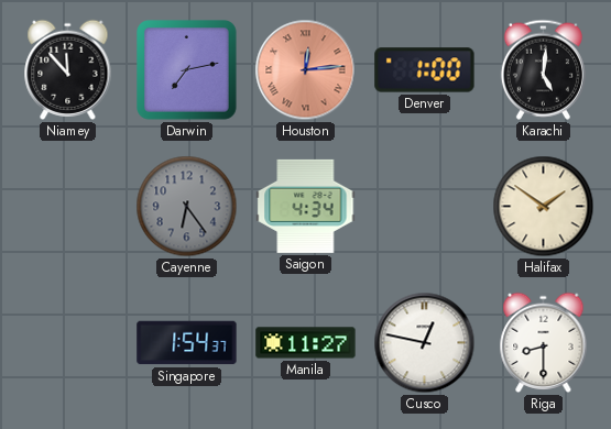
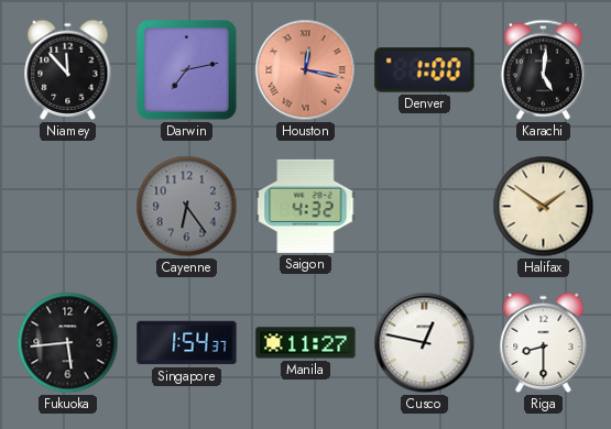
Houston: 12:14 -> 12:17
Saigon: 4:34 -> 4:32
Fukuoka: none -> 5:44
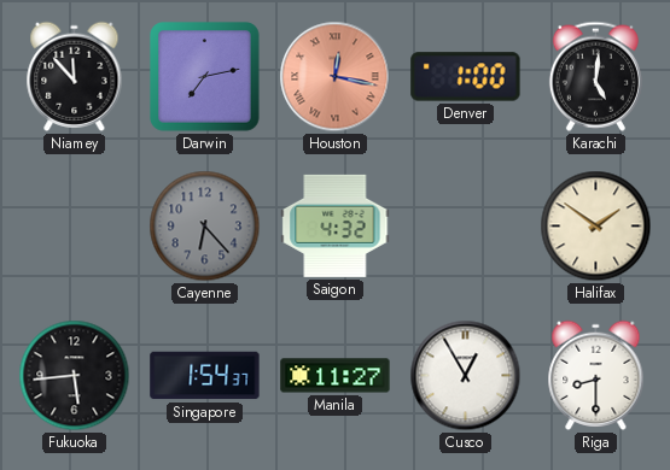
Cayenne: 6:24 -> 6:23
Cusco: 12:47 -> 12:55
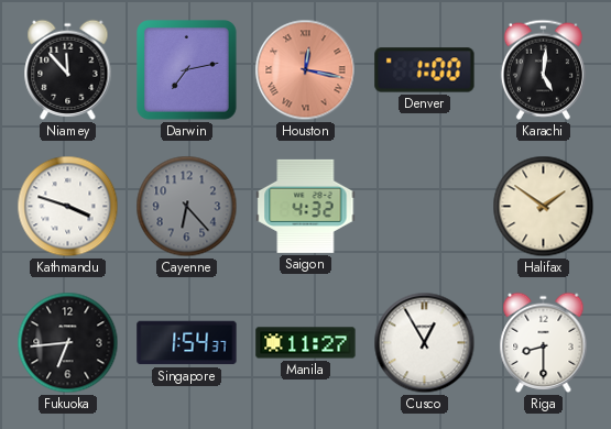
Kathmandu: none -> 3:48
Fukuoka: 5:44 -> 6:44
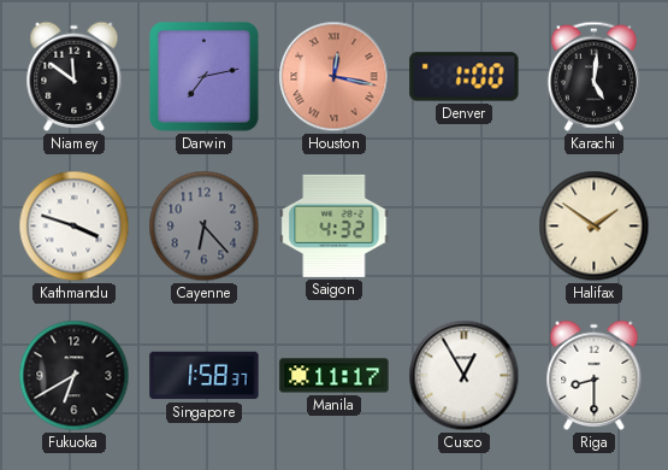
Niamey: 11:53 -> 11:51
Fukuoka: 6:44 -> 6:40
Singapore: 1:54 -> 1:58
Manila: 11:27 -> 11:17
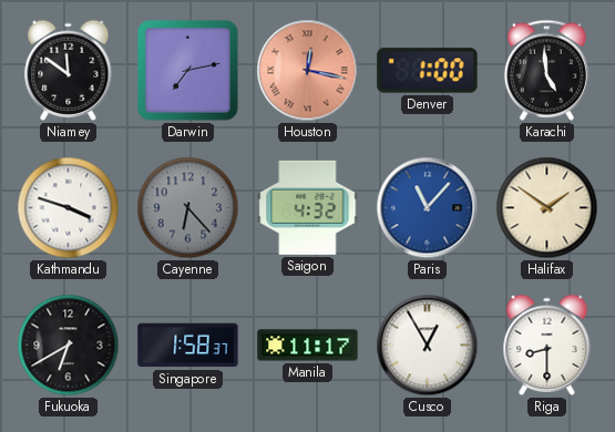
Karachi: 5:01 -> 4:59
Paris: none -> 11:07
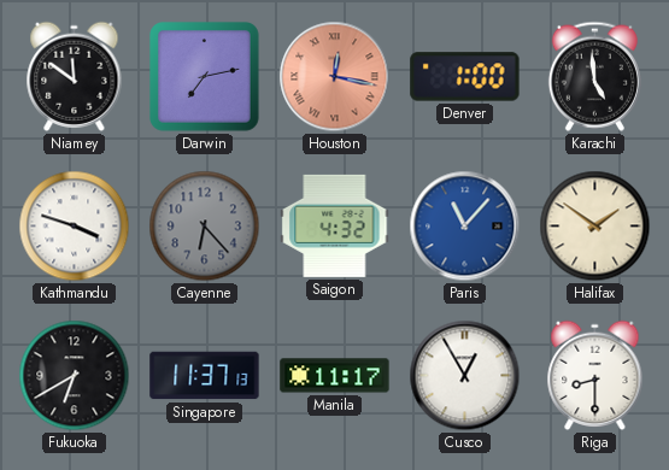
Singapore: 1:58 -> 11:37
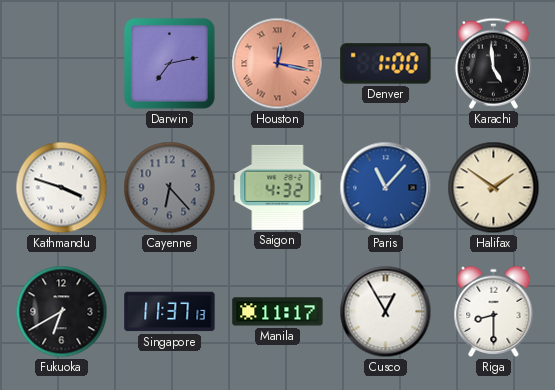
Niamey: 11:51 -> none
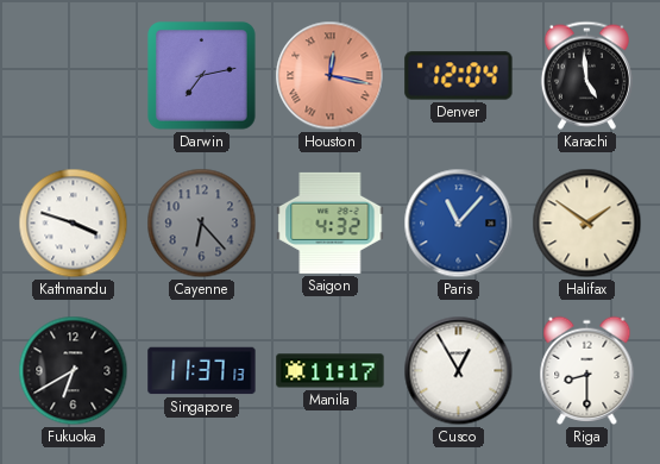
Denver: 1:00 -> 12:04
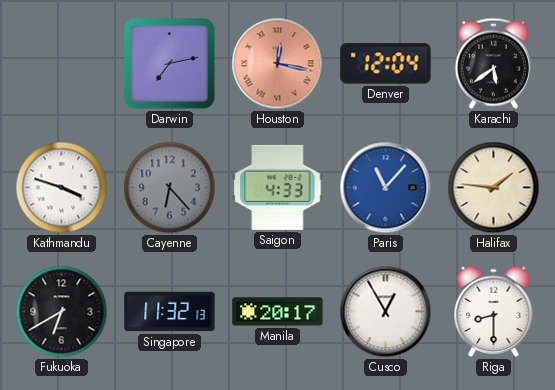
Karachi: 4:59 -> 5:39
Saigon: 4:32 -> 4:33
Halifax: 1:51 -> 1:46
Singapore: 11:37 -> 11:32
Manila: 11:17 -> 20:17
